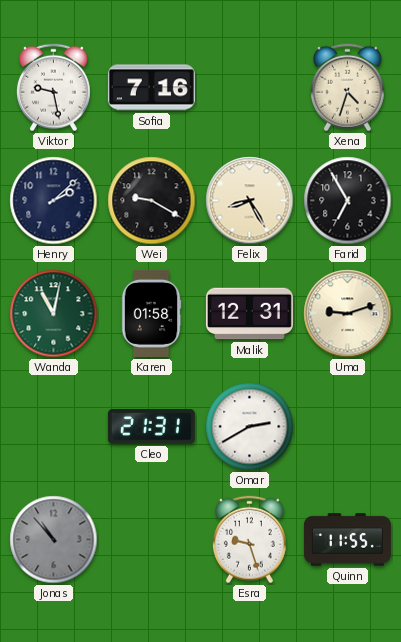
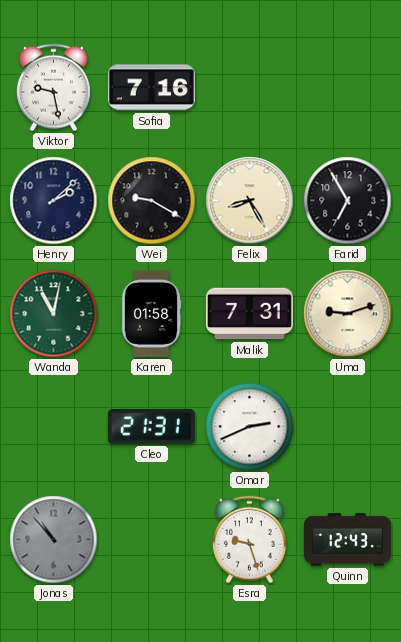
Xena: 4:33 -> none
Malik: 12:31 -> 7:31
Omar: 2:40 -> 2:41
Quinn: 11:55 -> 12:43
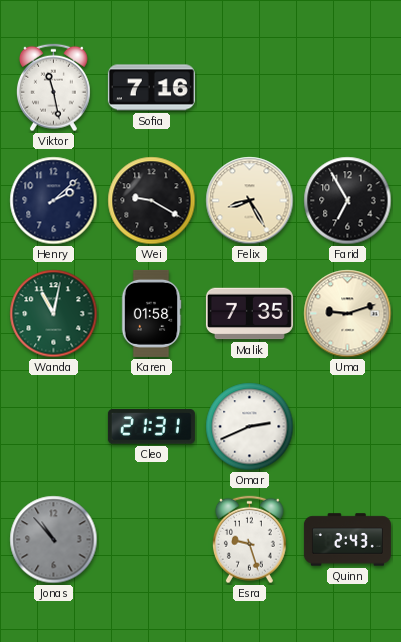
Viktor: 9:28 -> 11:28
Malik: 7:31 -> 7:35
Quinn: 12:43 -> 2:43
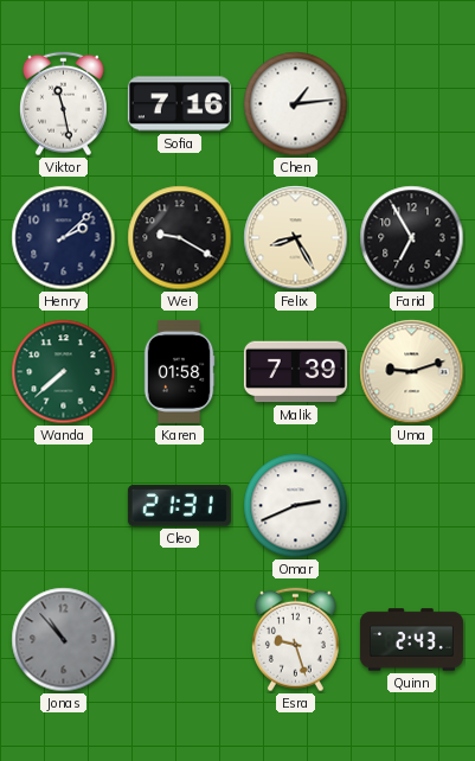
Chen: none -> 1:14
Wanda: 11:02 -> 7:38
Malik: 7:35 -> 7:39
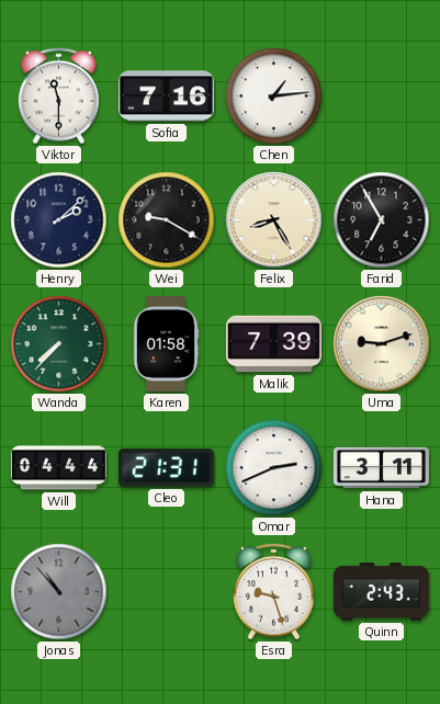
Viktor: 11:28 -> 11:30
Wanda: 7:38 -> 7:37
Will: none -> 04:44
Hana: none -> 3:11
